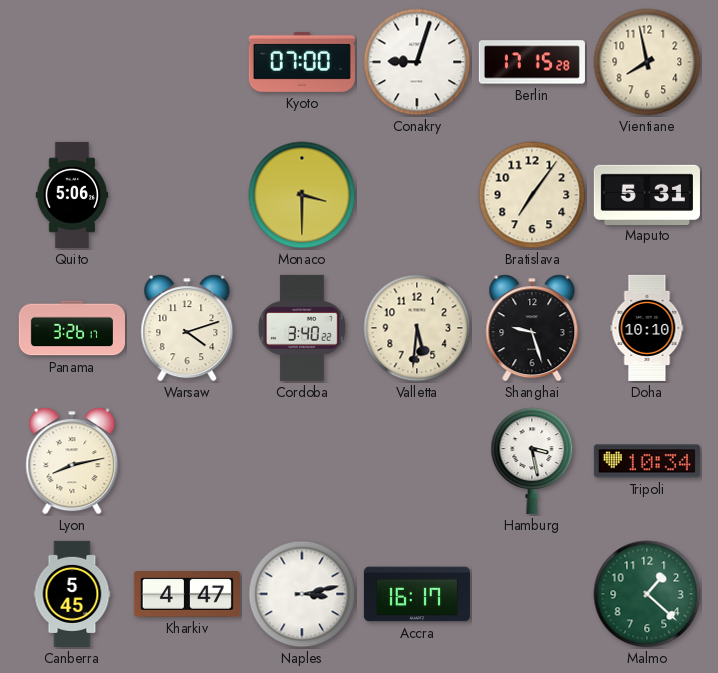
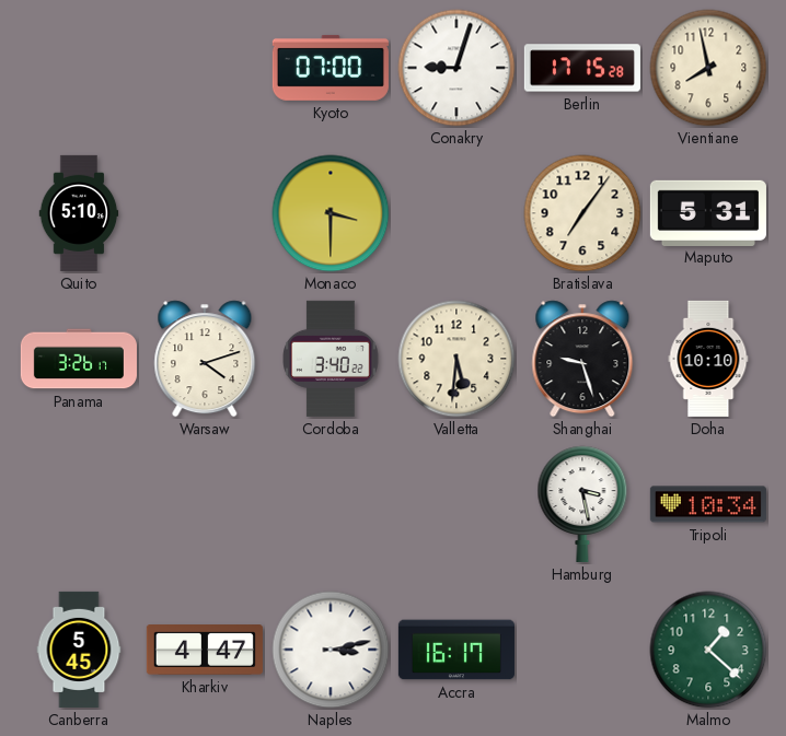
Quito: 5:06 -> 5:10
Lyon: 8:13 -> none
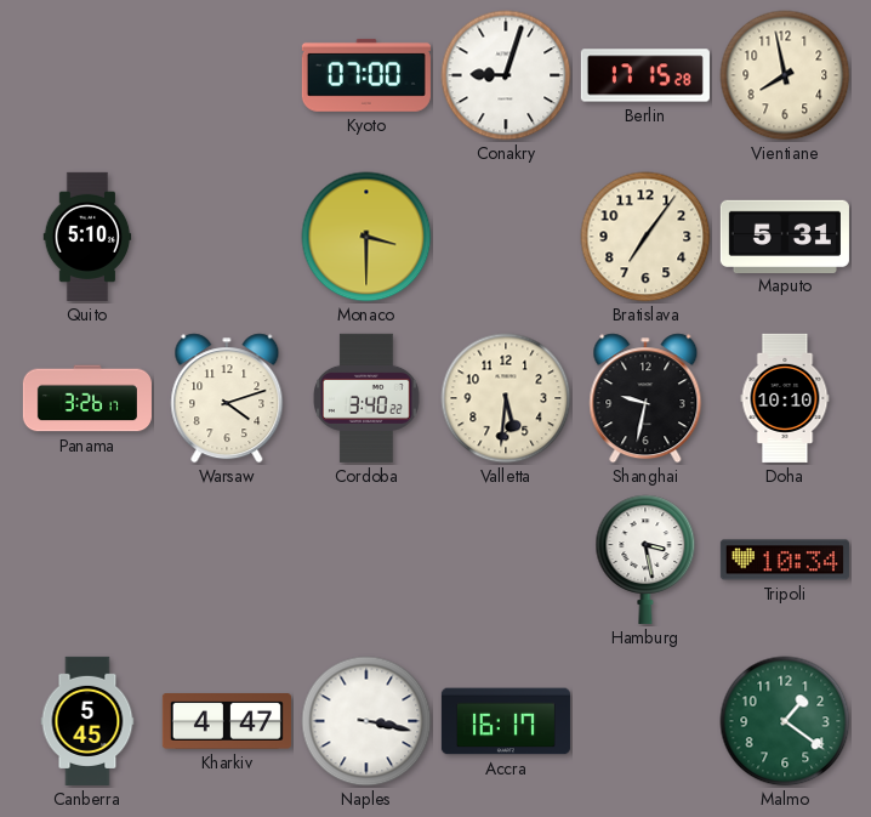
Shanghai: 9:27 -> 9:32
Naples: 3:13 -> 3:17
Malmo: 1:22 -> 1:21
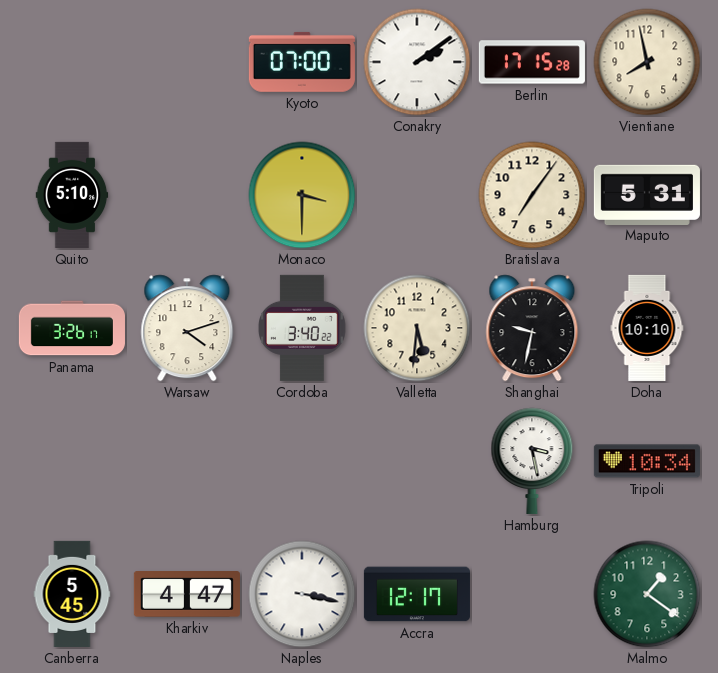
Conakry: 9:03 -> 2:09
Accra: 16:17 -> 12:17
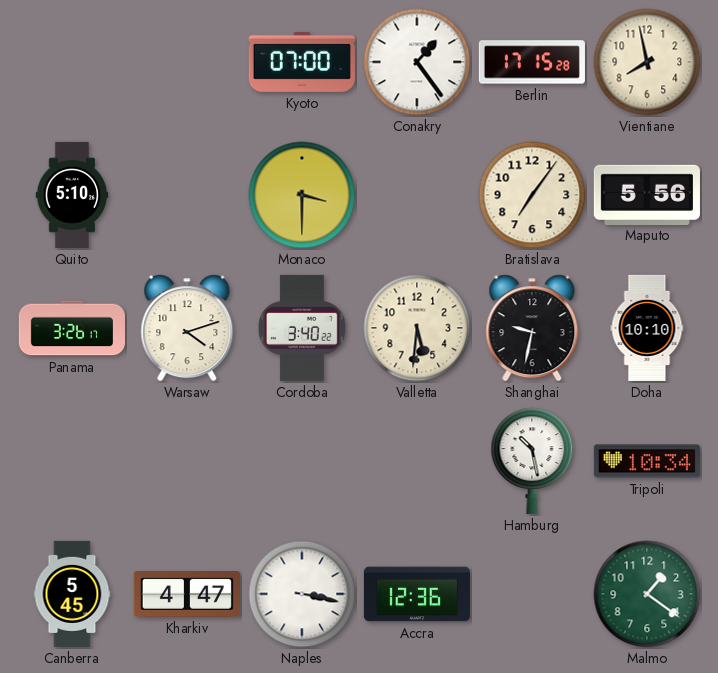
Conakry: 2:09 -> 1:24
Maputo: 5:31 -> 5:56
Hamburg: 3:28 -> 10:28
Accra: 12:17 -> 12:36
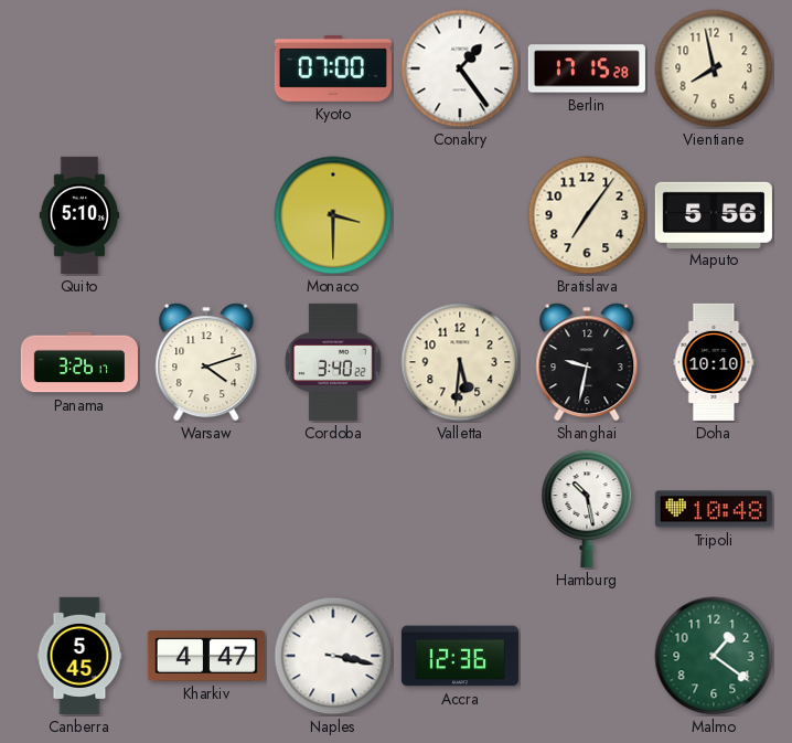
Tripoli: 10:34 -> 10:48
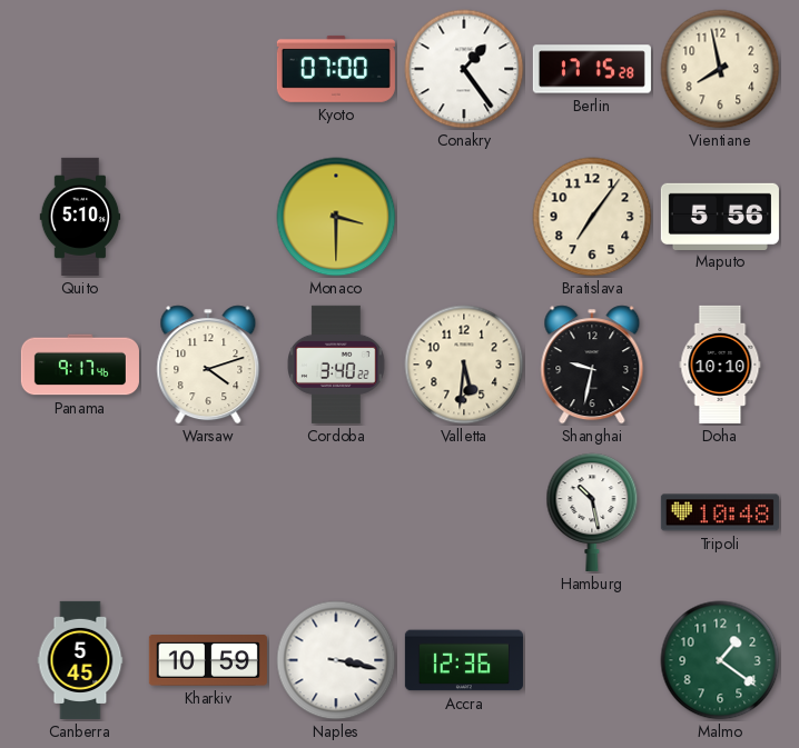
Panama: 3:26 -> 9:17
Kharkiv: 4:47 -> 10:59
